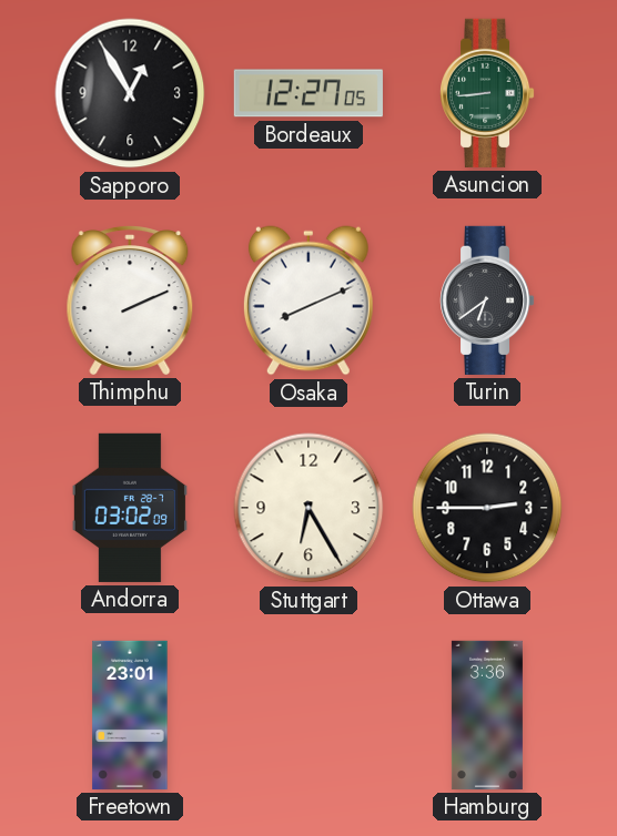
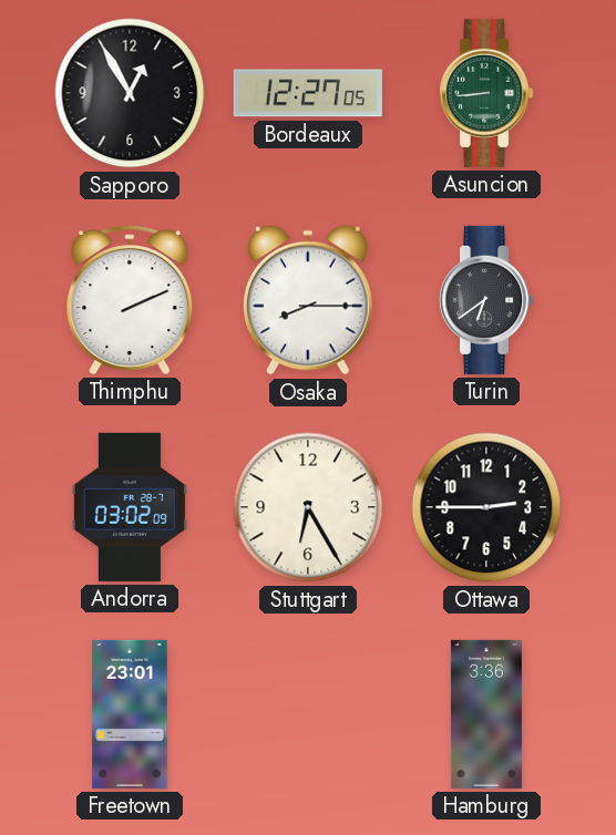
Osaka: 8:11 -> 8:15
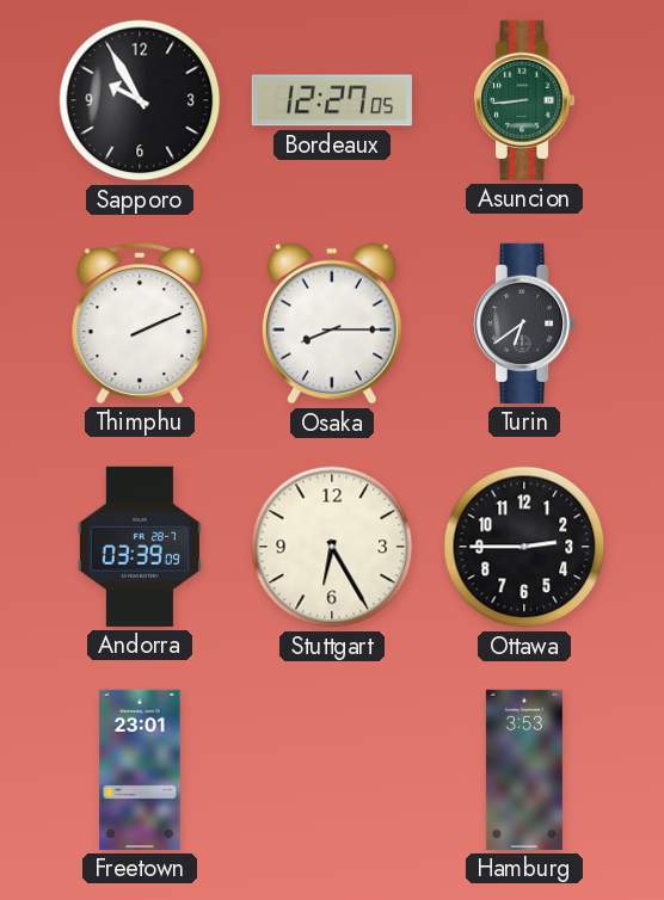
Sapporo: 12:55 -> 9:55
Andorra: 03:02 -> 03:39
Hamburg: 3:36 -> 3:53
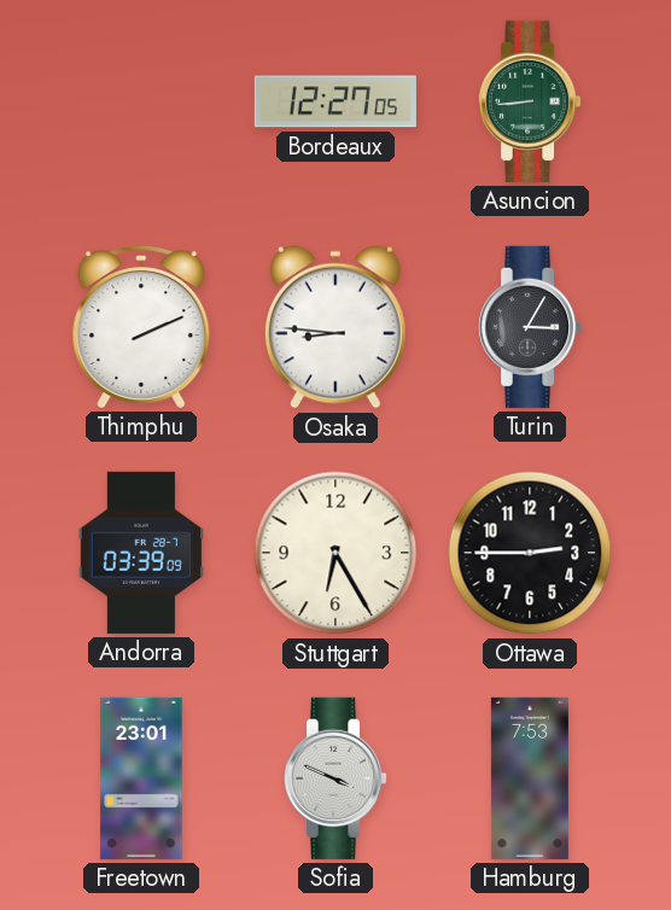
Sapporo: 9:55 -> none
Osaka: 8:15 -> 8:46
Turin: 6:39 -> 3:05
Sofia: none -> 3:49
Hamburg: 3:53 -> 7:53
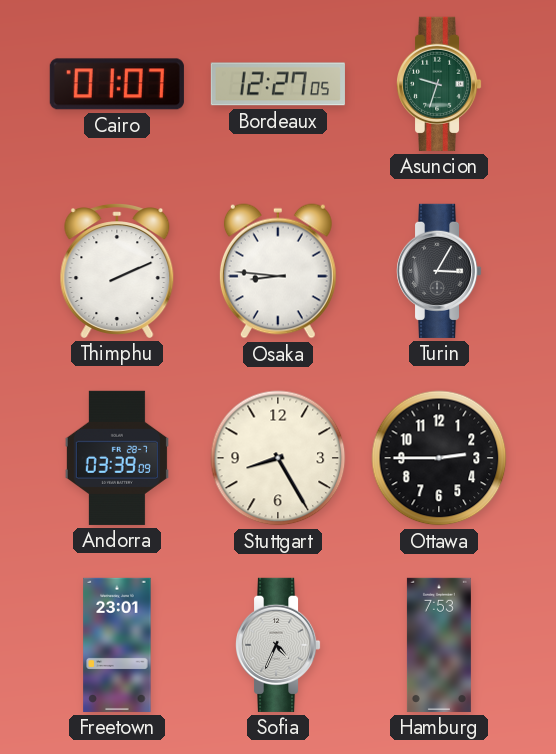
Cairo: none -> 01:07
Asuncion: 8:44 -> 9:33
Stuttgart: 6:25 -> 8:25
Sofia: 3:49 -> 4:34
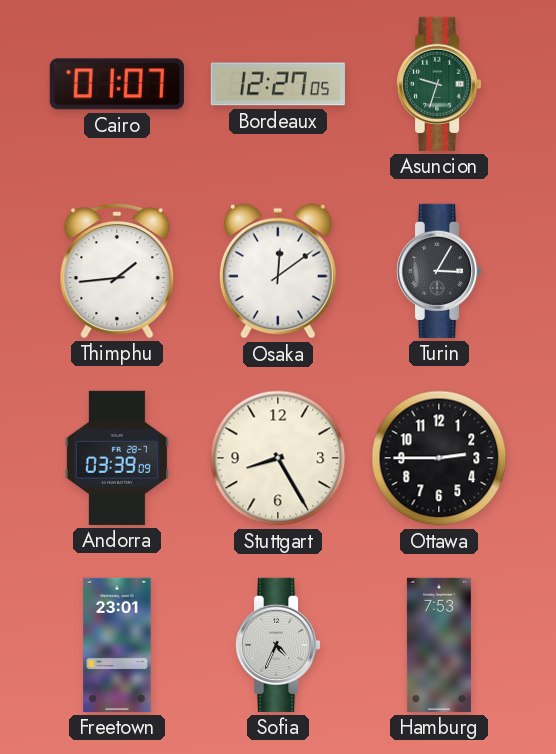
Thimphu: 2:11 -> 1:44
Osaka: 8:46 -> 12:09
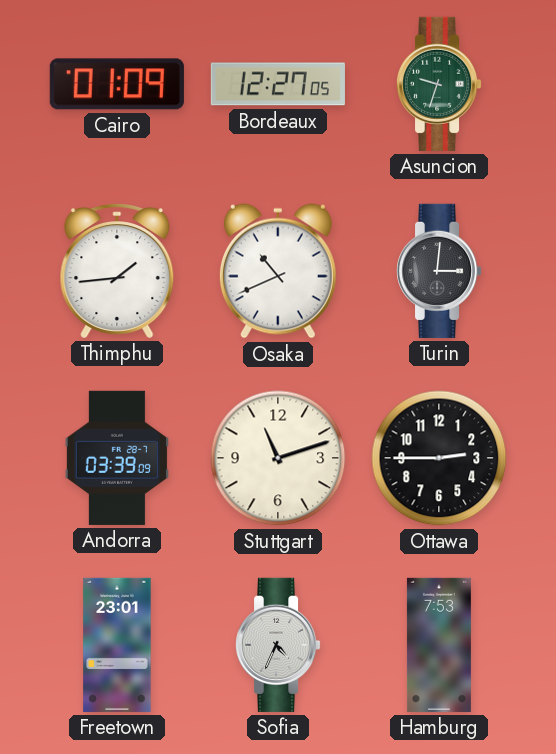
Cairo: 01:07 -> 01:09
Osaka: 12:09 -> 10:41
Turin: 3:05 -> 3:01
Stuttgart: 8:25 -> 11:12
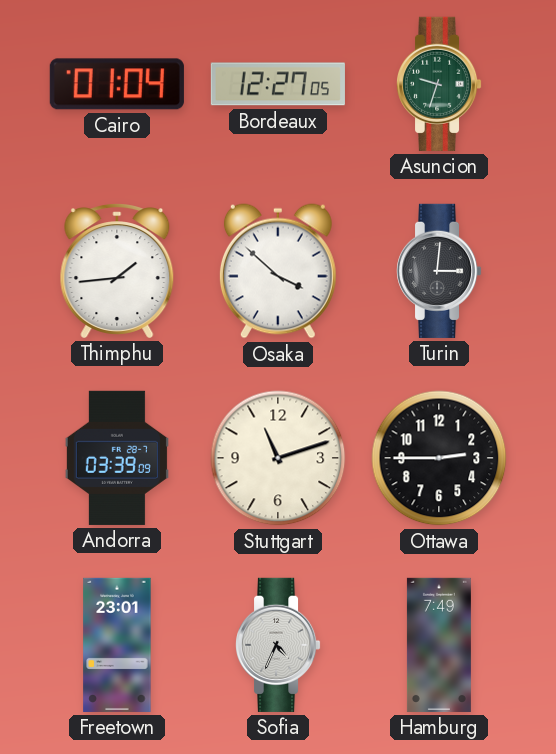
Cairo: 01:09 -> 01:04
Osaka: 10:41 -> 3:52
Hamburg: 7:53 -> 7:49
